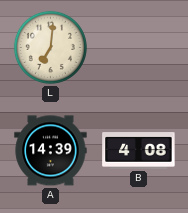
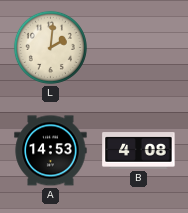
L: 7:01 -> 2:01
A: 14:39 -> 14:53
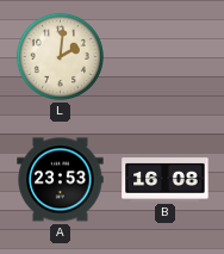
A: 14:53 -> 23:53
B: 4:08 -> 16:08
